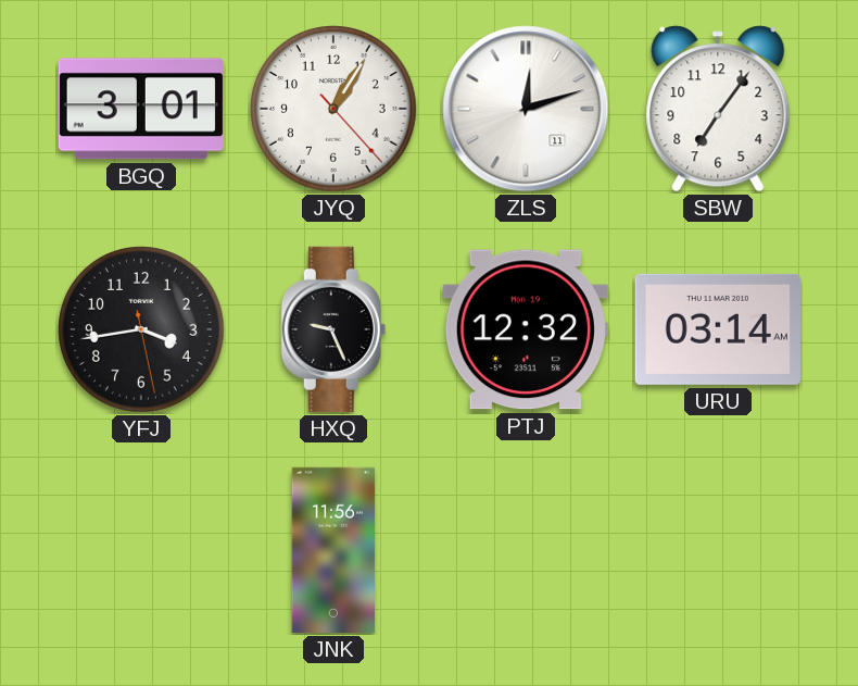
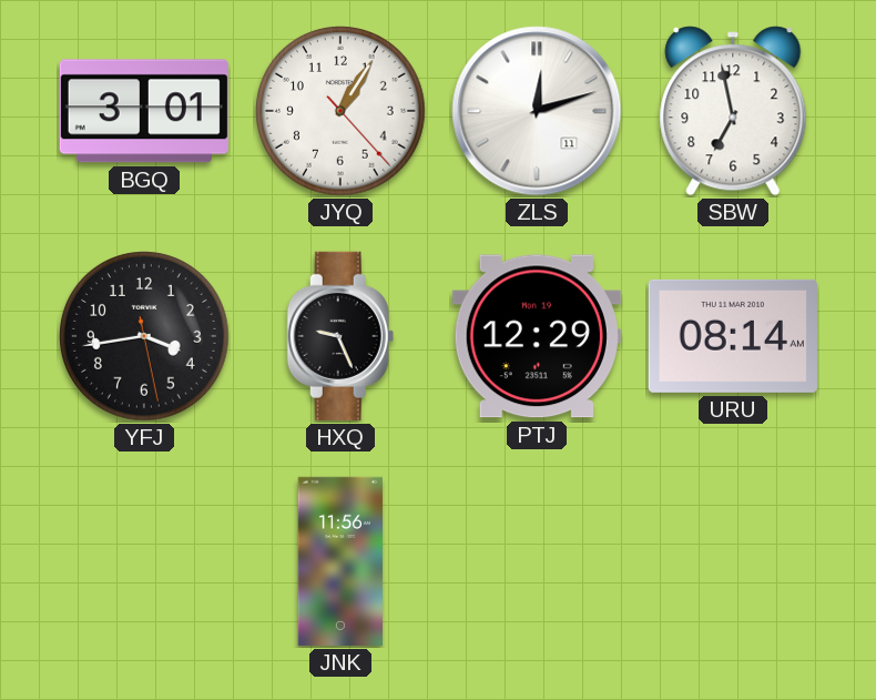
SBW: 7:06 -> 6:58
PTJ: 12:32 -> 12:29
URU: 03:14 -> 08:14
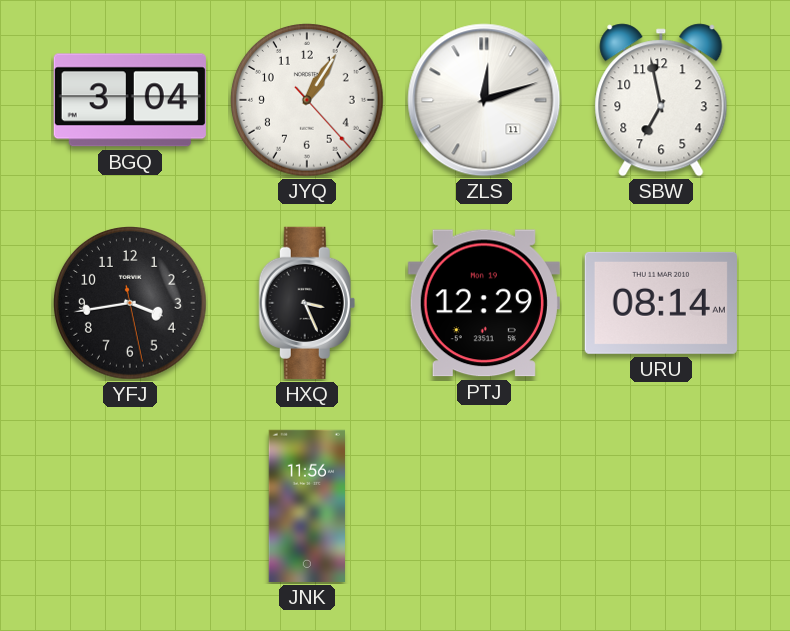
BGQ: 3:01 -> 3:04
HXQ: 9:26 -> 3:26
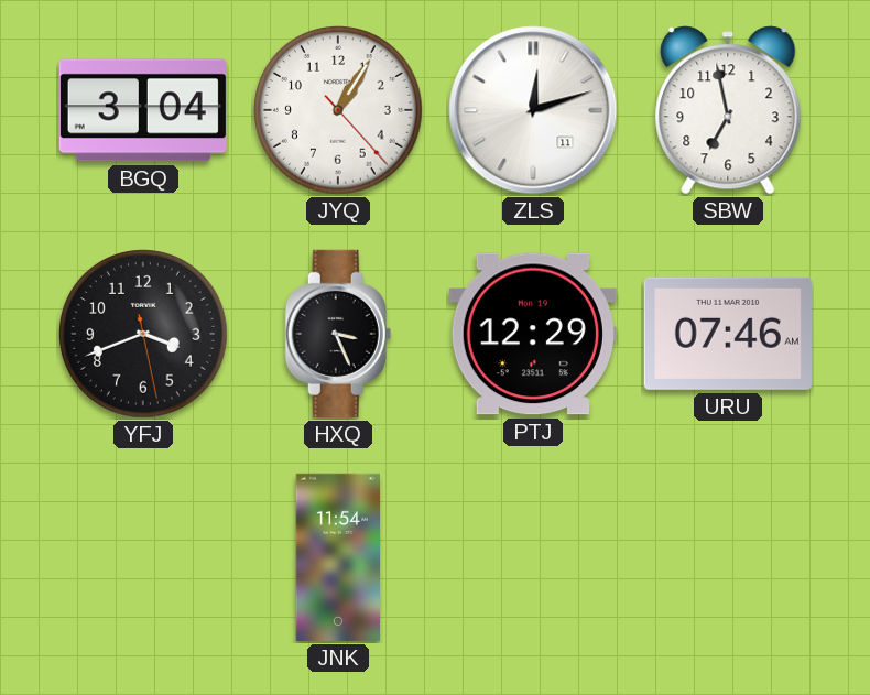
YFJ: 3:43 -> 3:41
URU: 08:14 -> 07:46
JNK: 11:56 -> 11:54
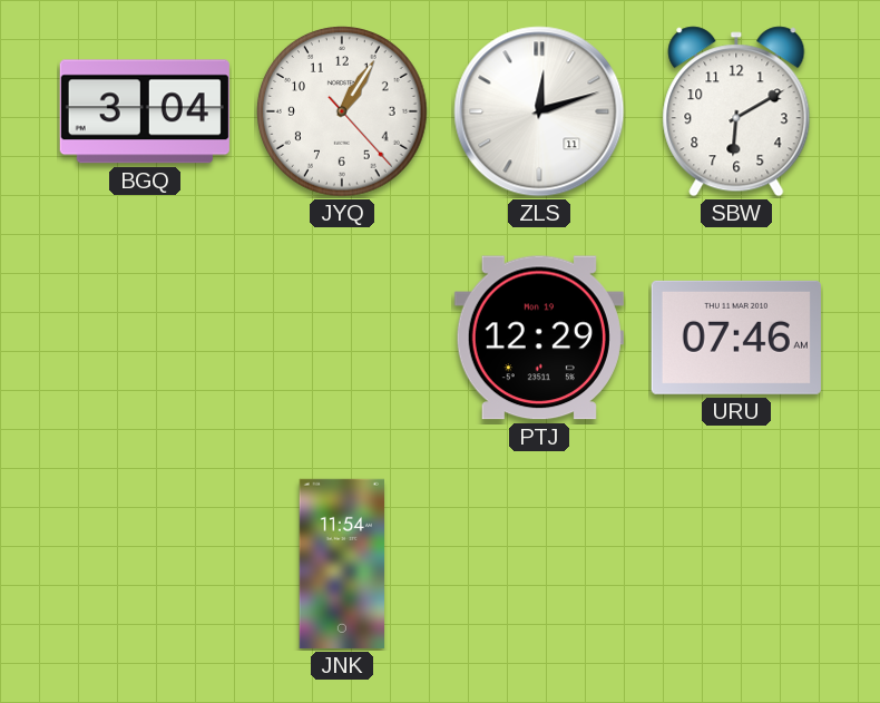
SBW: 6:58 -> 6:10
YFJ: 3:41 -> none
HXQ: 3:26 -> none
